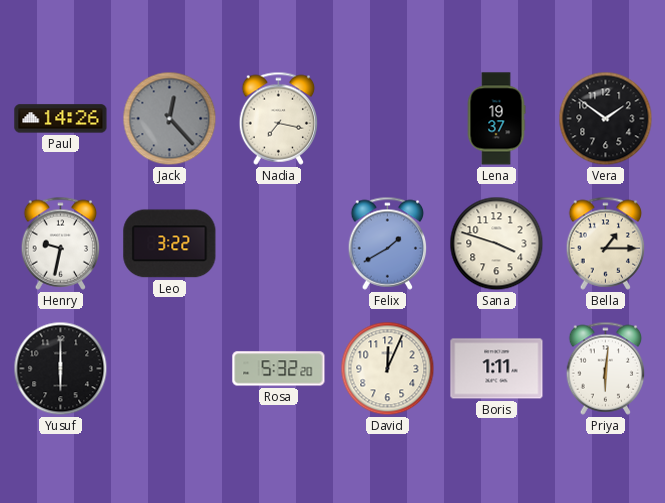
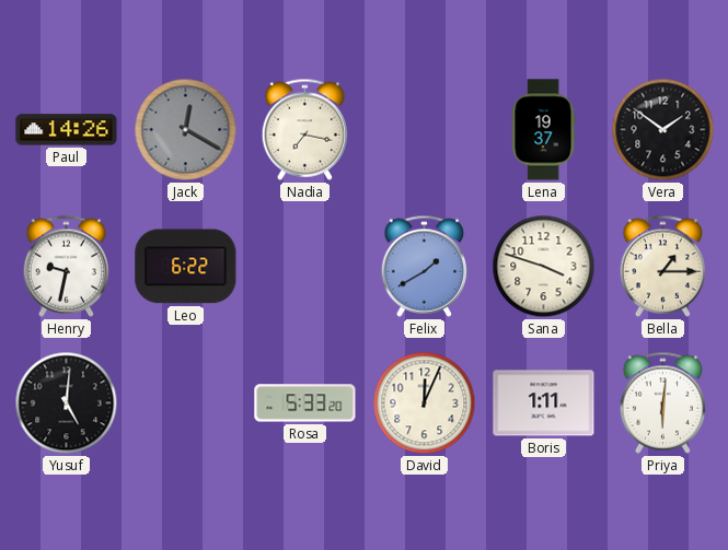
Jack: 12:23 -> 12:20
Leo: 3:22 -> 6:22
Yusuf: 6:00 -> 5:01
Rosa: 5:32 -> 5:33
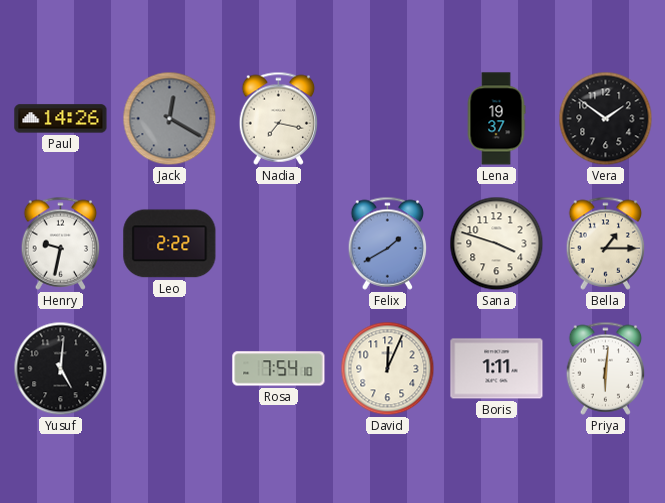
Leo: 6:22 -> 2:22
Rosa: 5:33 -> 7:54
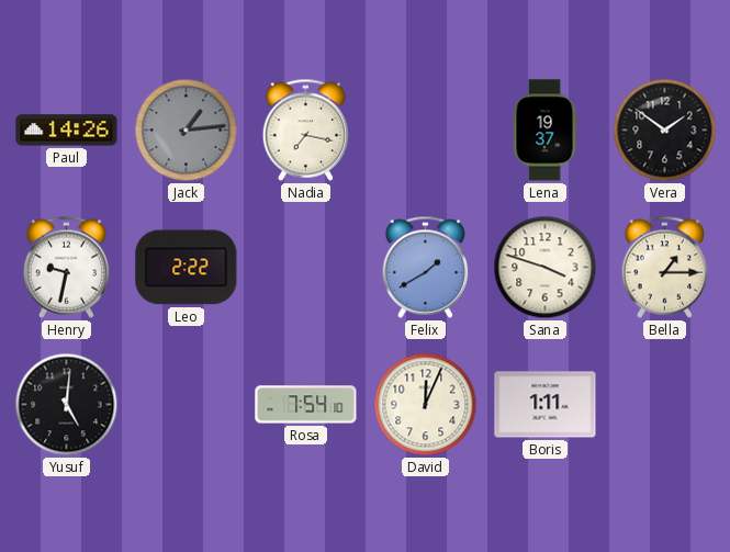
Jack: 12:20 -> 1:14
Priya: 6:01 -> none
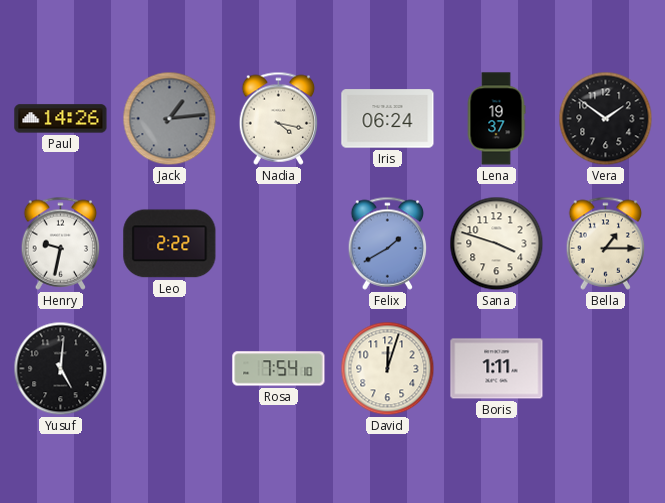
Nadia: 7:17 -> 4:17
Iris: none -> 06:24
David: 12:04 -> 12:03
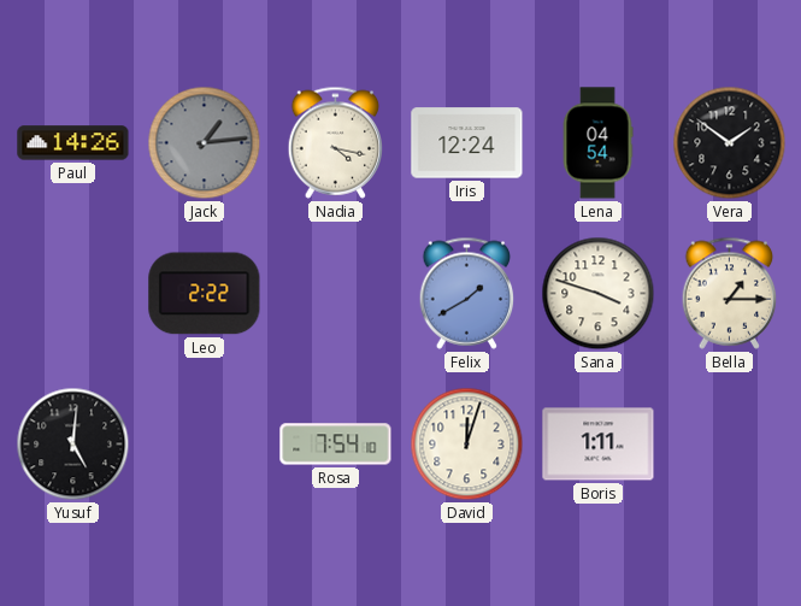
Iris: 06:24 -> 12:24
Lena: 19:37 -> 04:54
Henry: 9:32 -> none
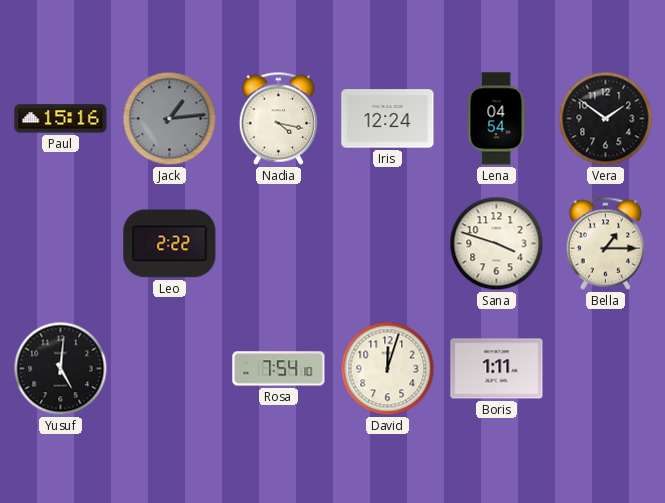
Paul: 14:26 -> 15:16
Felix: 1:40 -> none
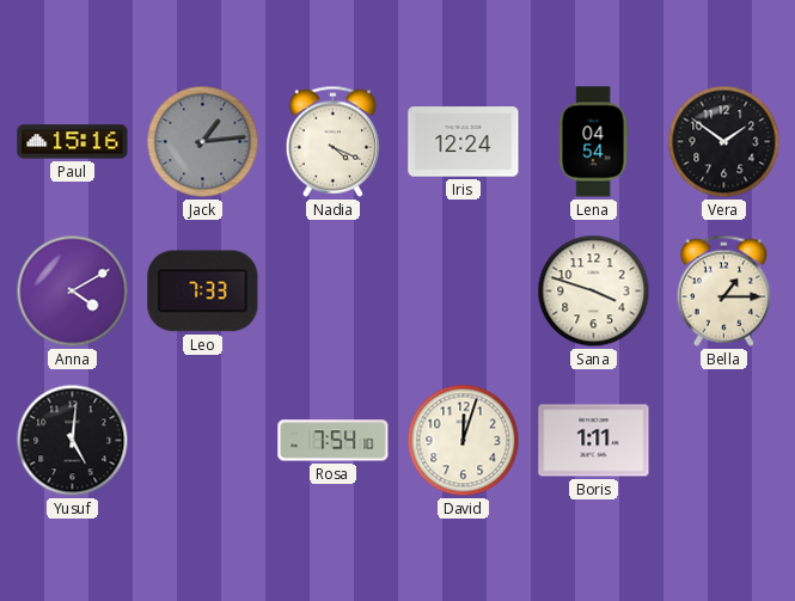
Nadia: 4:17 -> 4:19
Anna: none -> 4:10
Leo: 2:22 -> 7:33
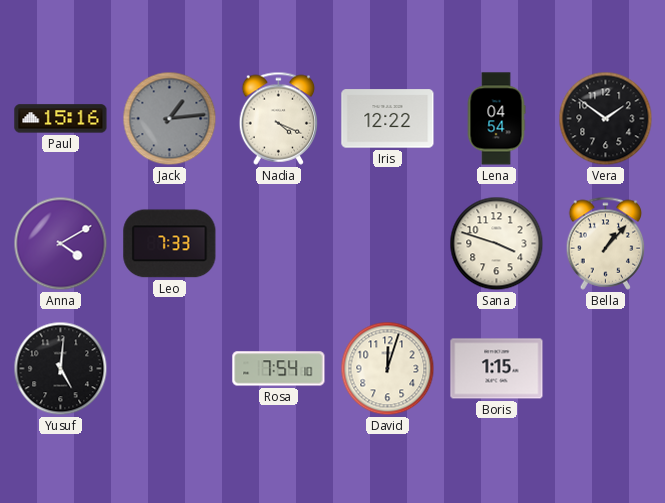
Iris: 12:24 -> 12:22
Bella: 1:15 -> 1:07
Boris: 1:11 -> 1:15
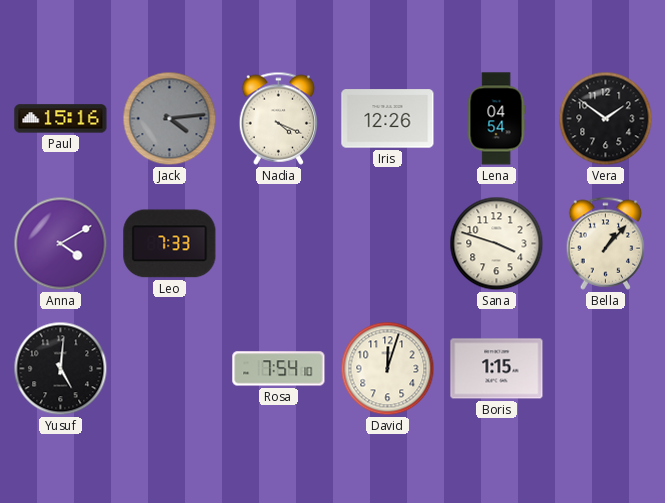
Jack: 1:14 -> 4:14
Iris: 12:22 -> 12:26
